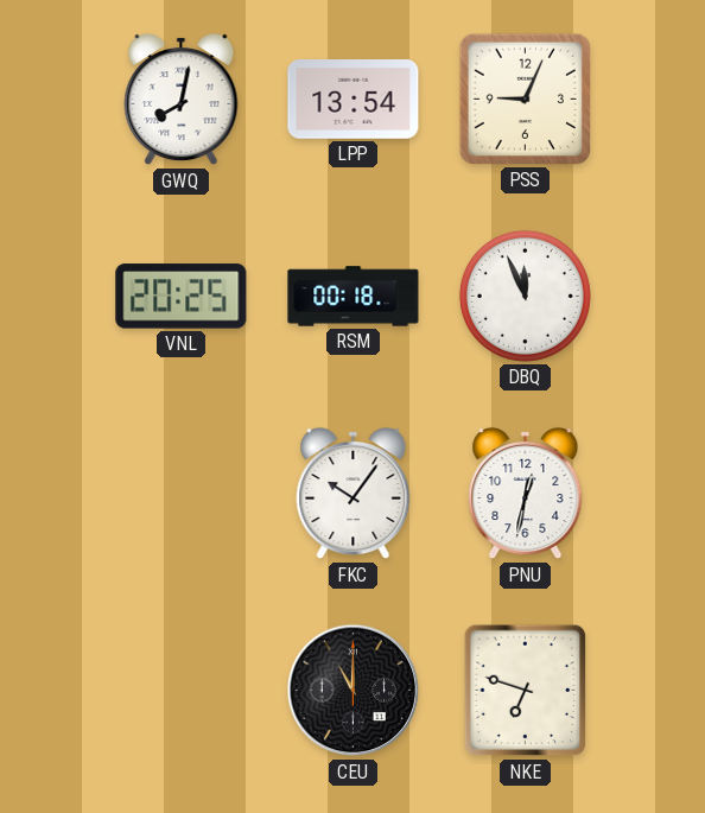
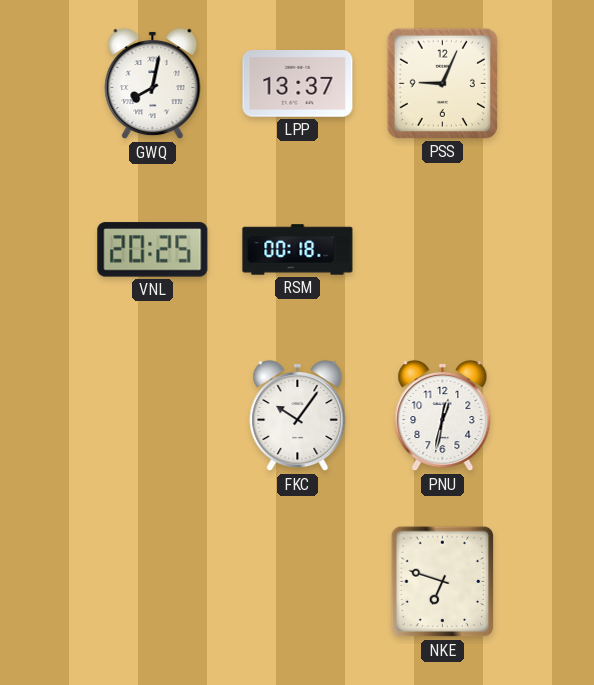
LPP: 13:54 -> 13:37
DBQ: 11:56 -> none
CEU: 11:00 -> none
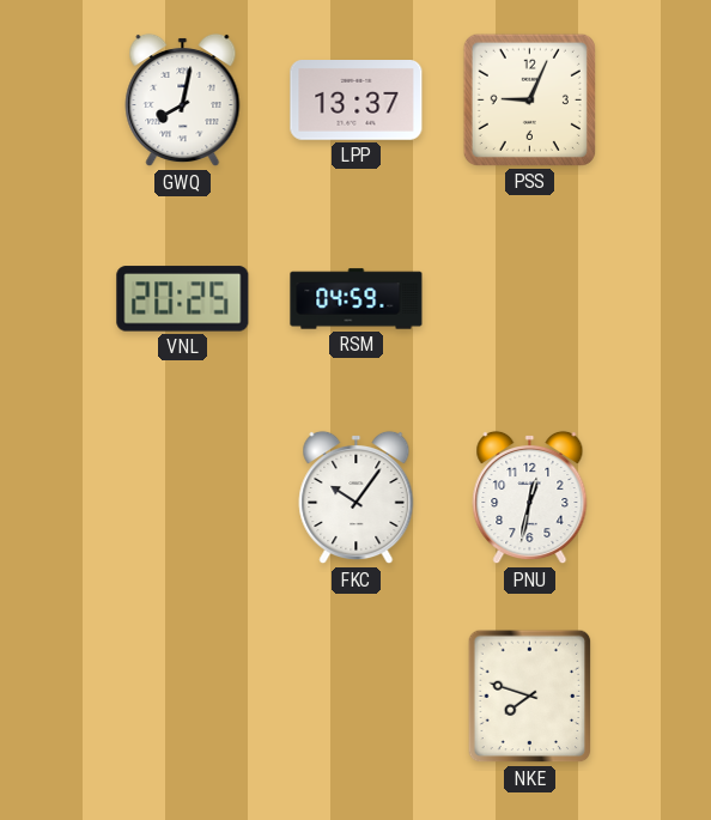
RSM: 00:18 -> 04:59
NKE: 6:48 -> 7:48
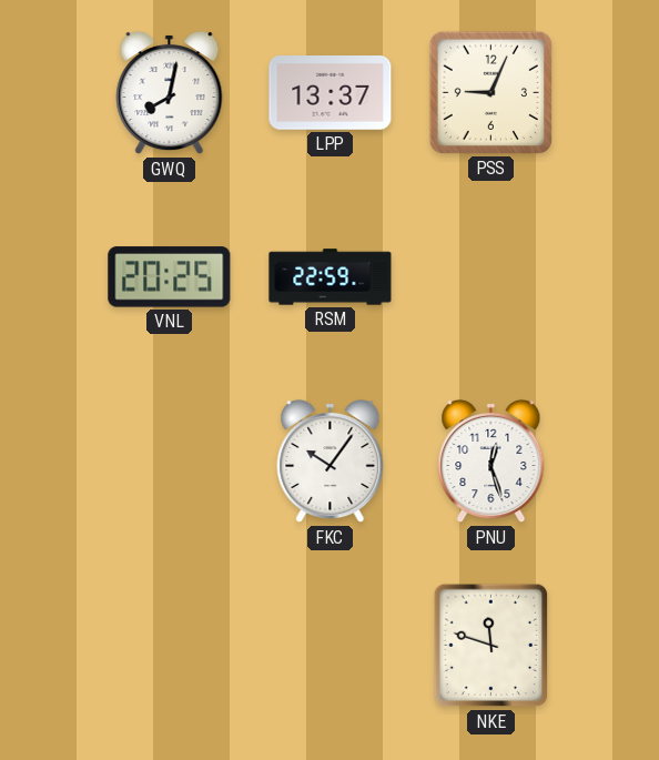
RSM: 04:59 -> 22:59
PNU: 12:32 -> 12:27
NKE: 7:48 -> 11:48
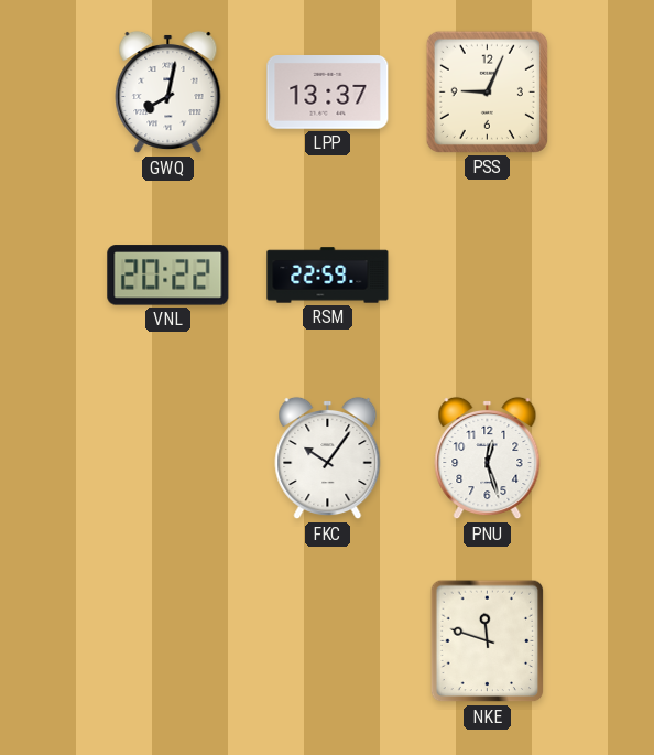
VNL: 20:25 -> 20:22
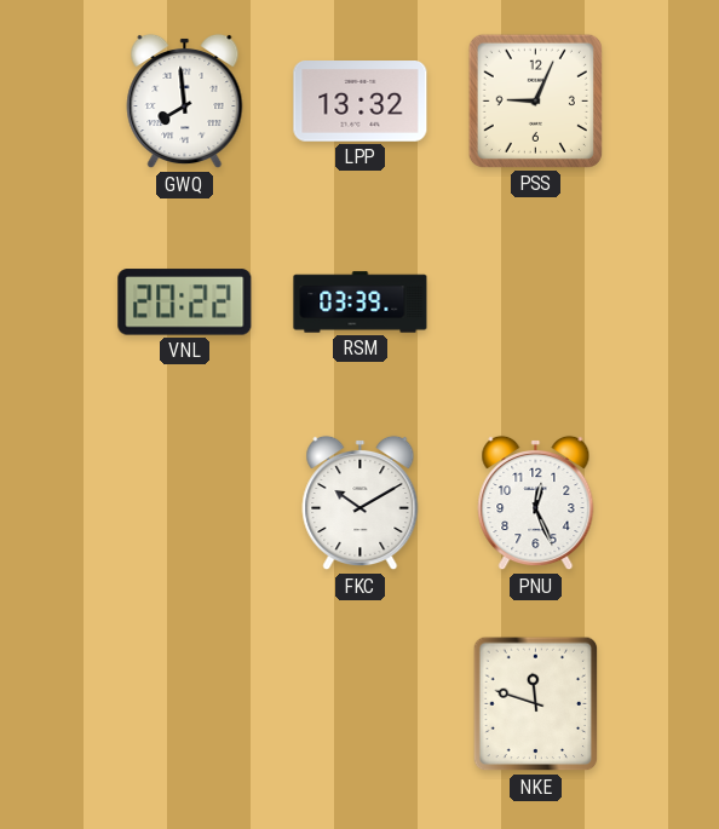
GWQ: 8:02 -> 7:59
LPP: 13:37 -> 13:32
RSM: 22:59 -> 03:39
FKC: 10:06 -> 10:10
PNU: 12:27 -> 12:26
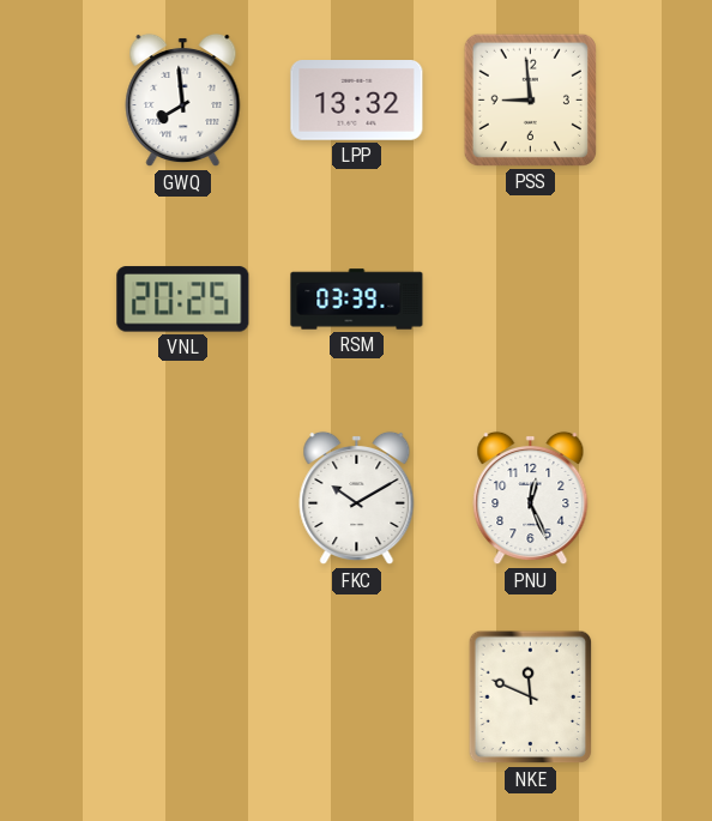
PSS: 9:04 -> 8:59
VNL: 20:22 -> 20:25
NKE: 11:48 -> 11:49
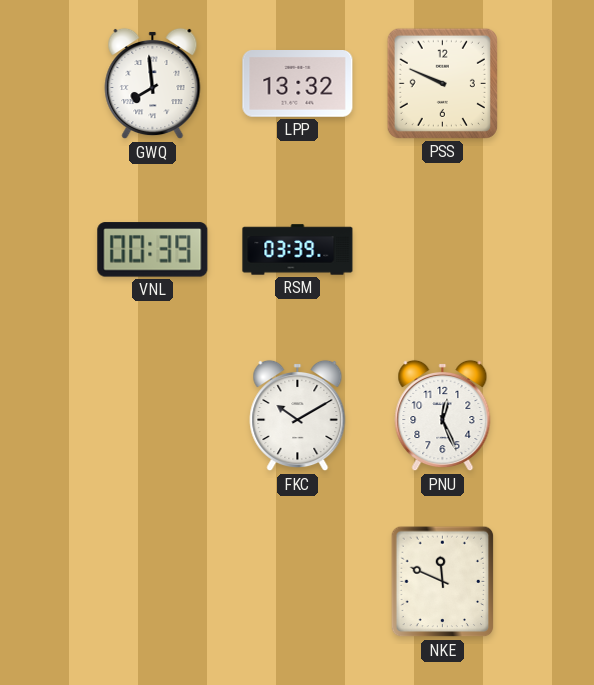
PSS: 8:59 -> 9:49
VNL: 20:25 -> 00:39
